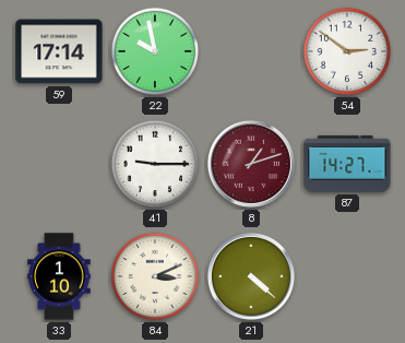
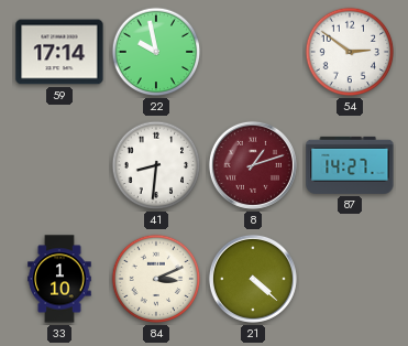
41: 9:15 -> 8:31
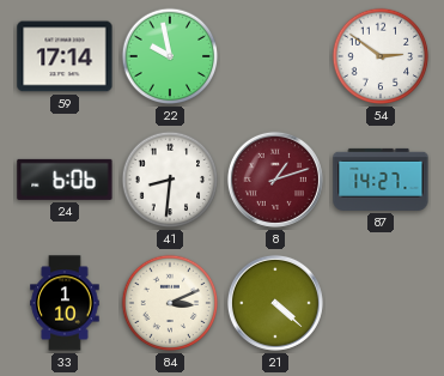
24: none -> 6:06
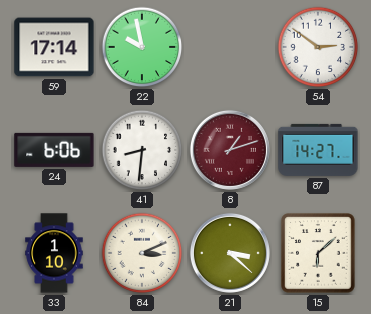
21: 4:22 -> 3:22
15: none -> 6:08
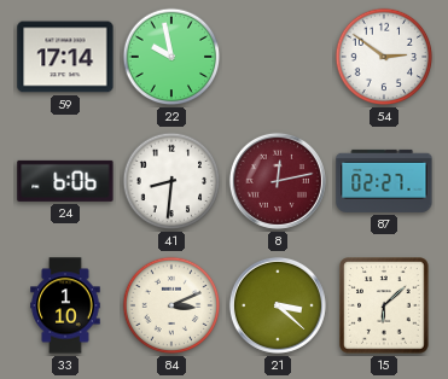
8: 1:12 -> 12:13
87: 14:27 -> 02:27
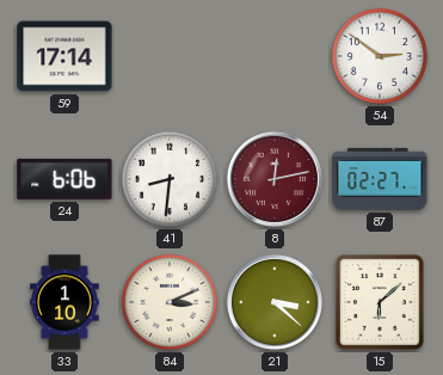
22: 9:58 -> none
